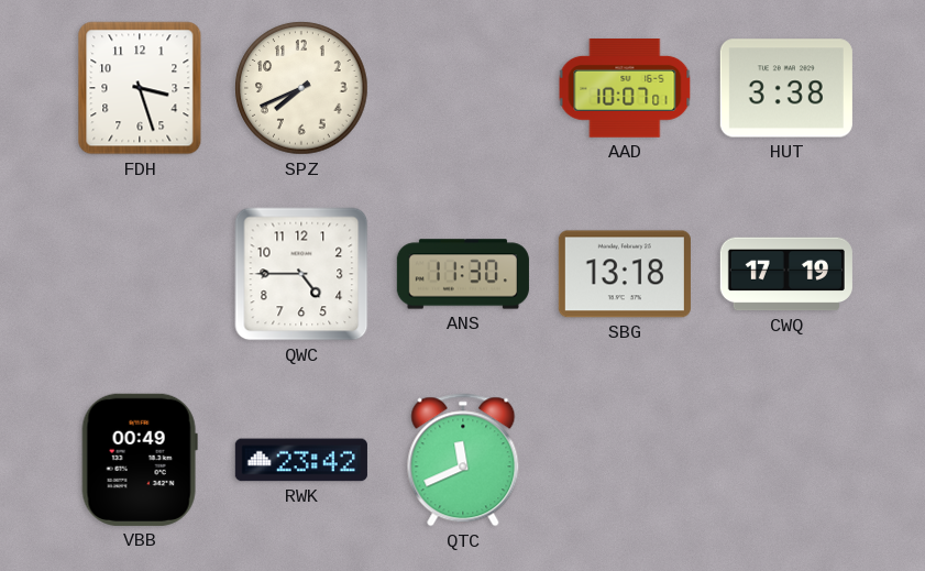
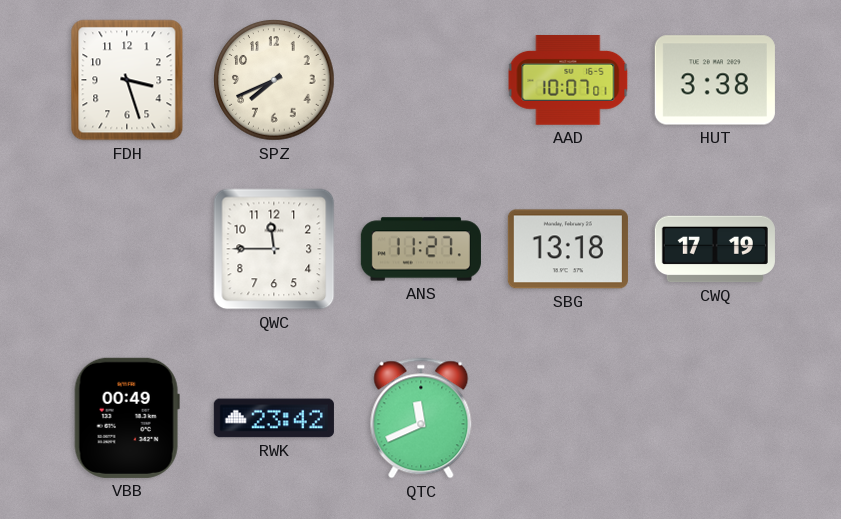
QWC: 4:45 -> 11:45
ANS: 11:30 -> 11:27
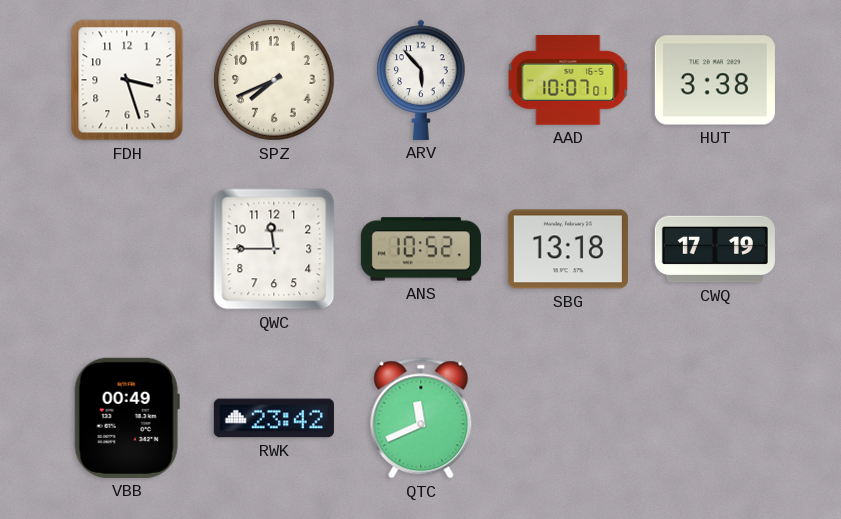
ARV: none -> 5:53
ANS: 11:27 -> 10:52
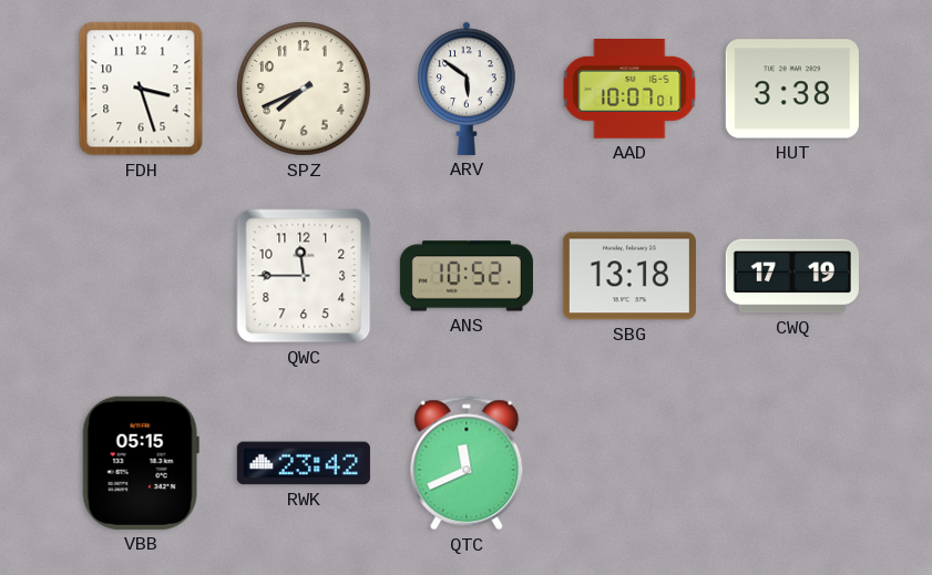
ARV: 5:53 -> 5:51
VBB: 00:49 -> 05:15
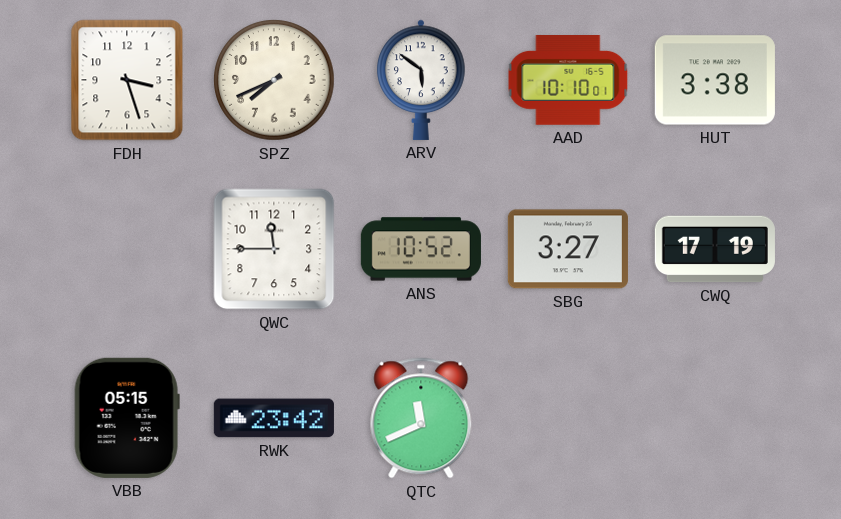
AAD: 10:07 -> 10:10
SBG: 13:18 -> 3:27
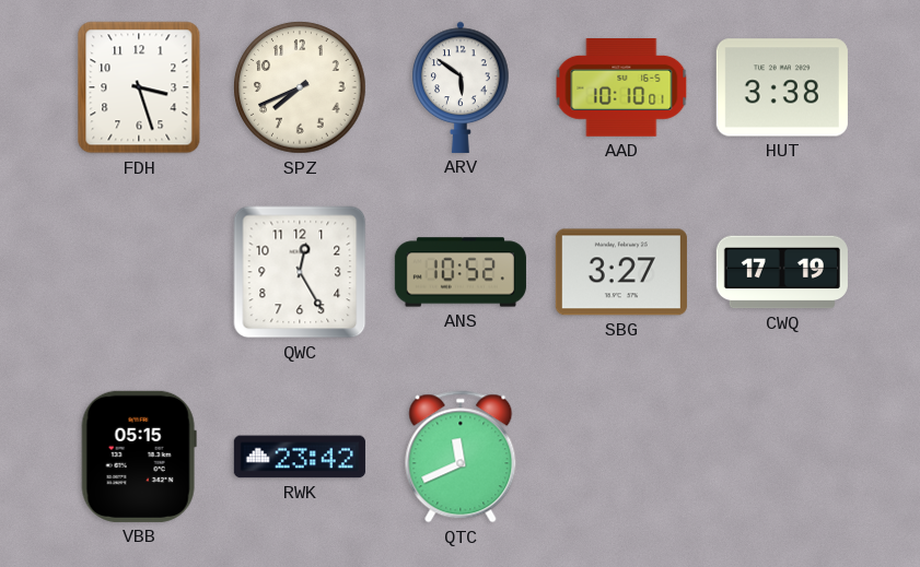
QWC: 11:45 -> 12:25
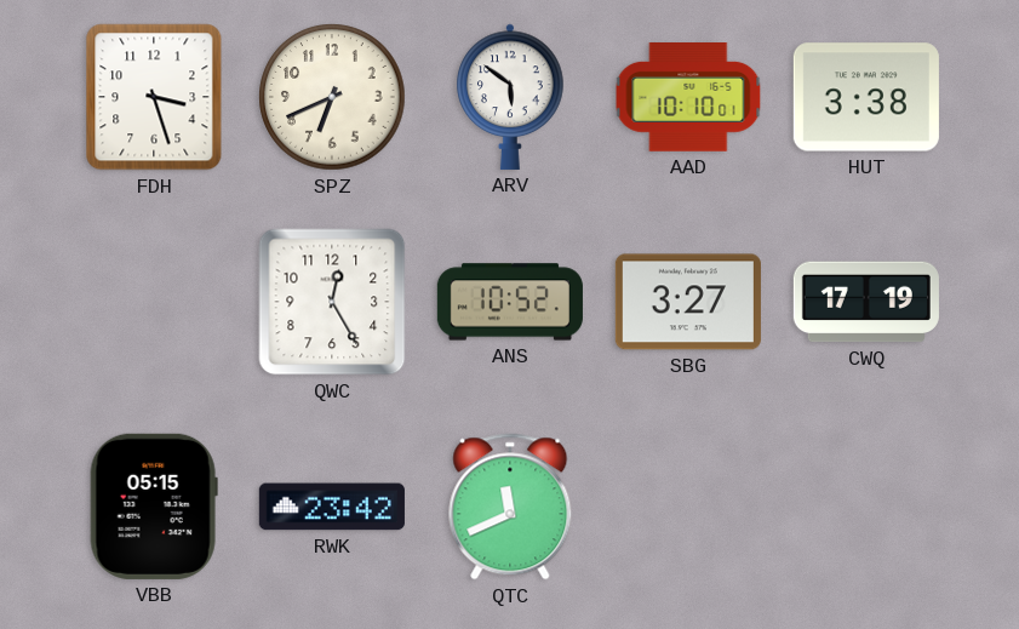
SPZ: 7:41 -> 6:41
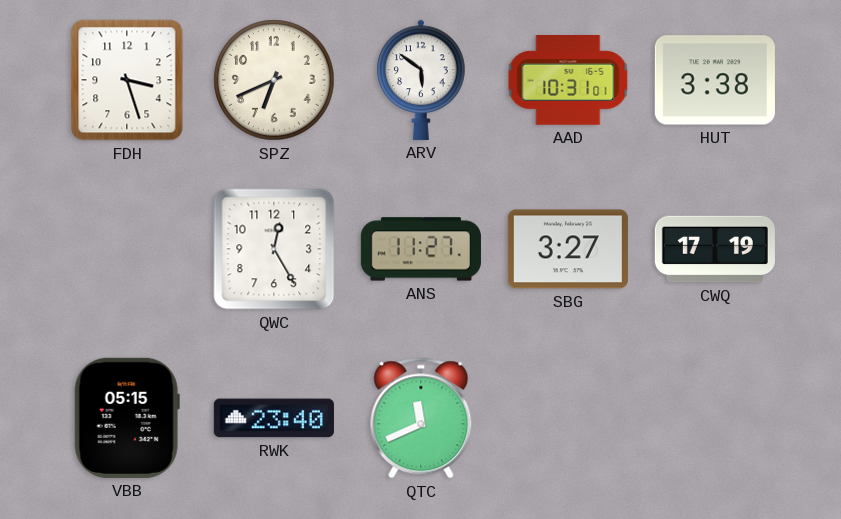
AAD: 10:10 -> 10:31
ANS: 10:52 -> 11:27
RWK: 23:42 -> 23:40
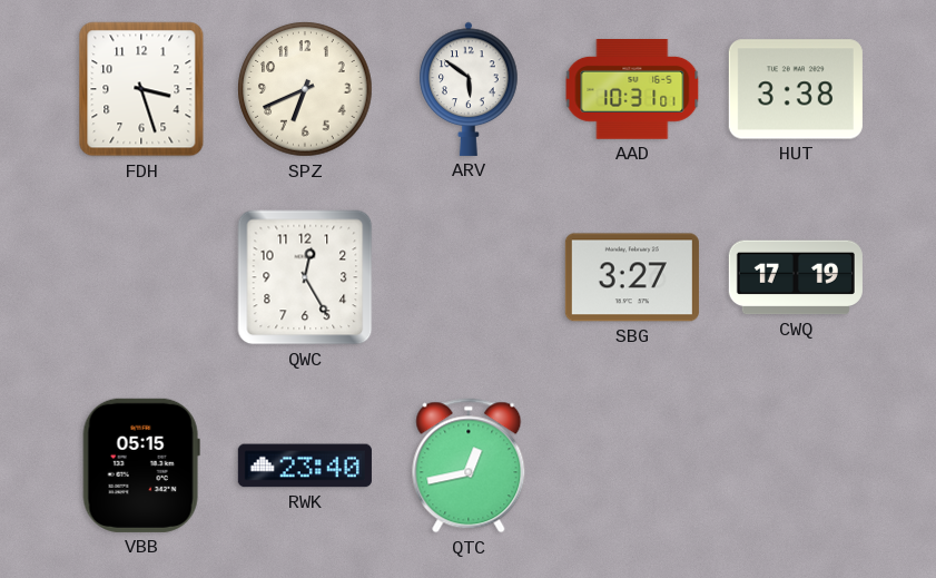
ANS: 11:27 -> none
QTC: 11:41 -> 12:43
